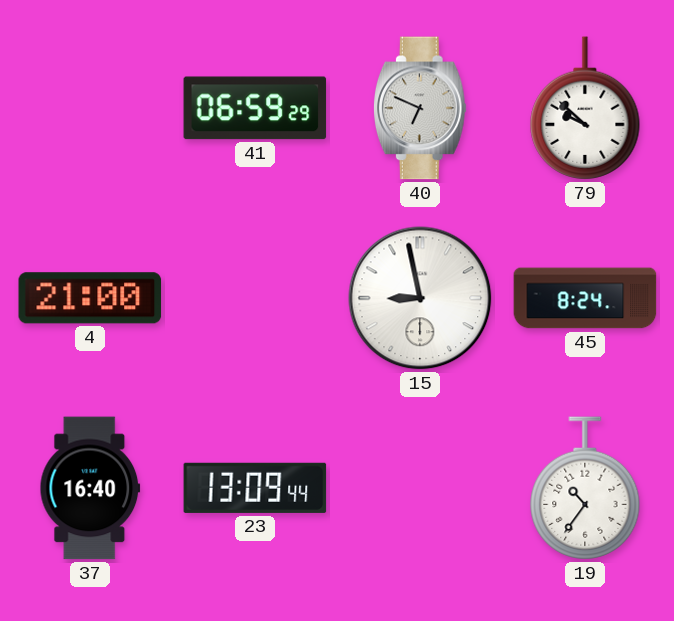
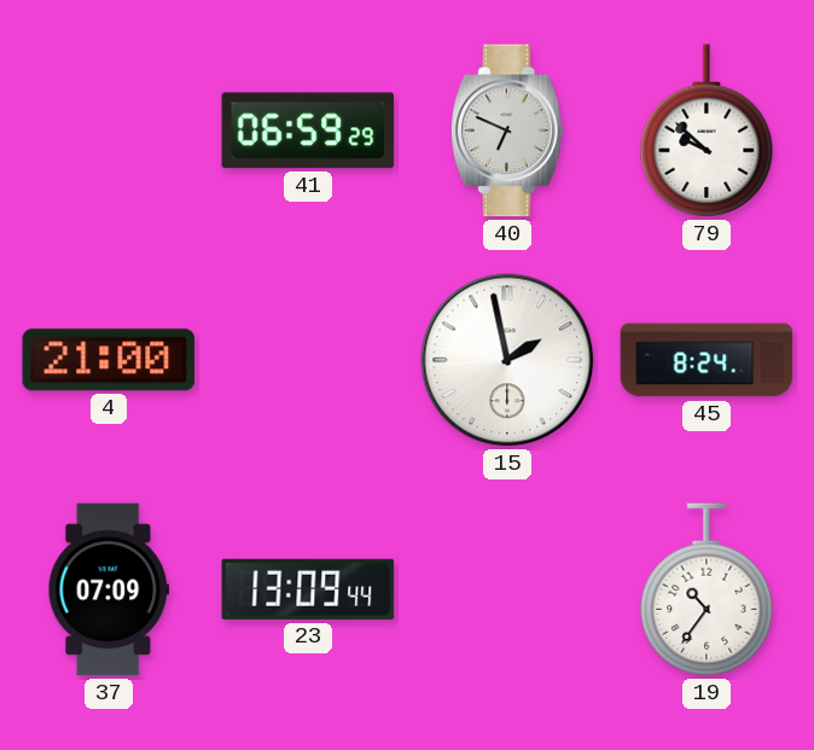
15: 8:58 -> 1:58
37: 16:40 -> 07:09
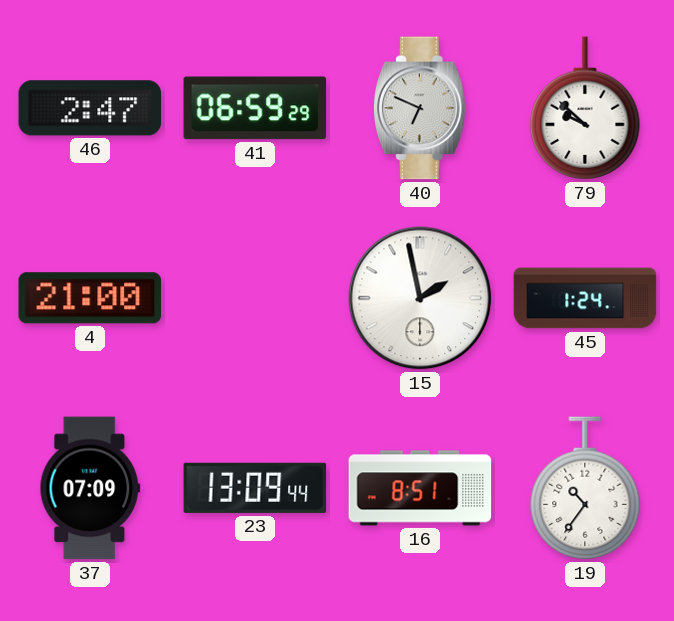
46: none -> 2:47
45: 8:24 -> 1:24
16: none -> 8:51
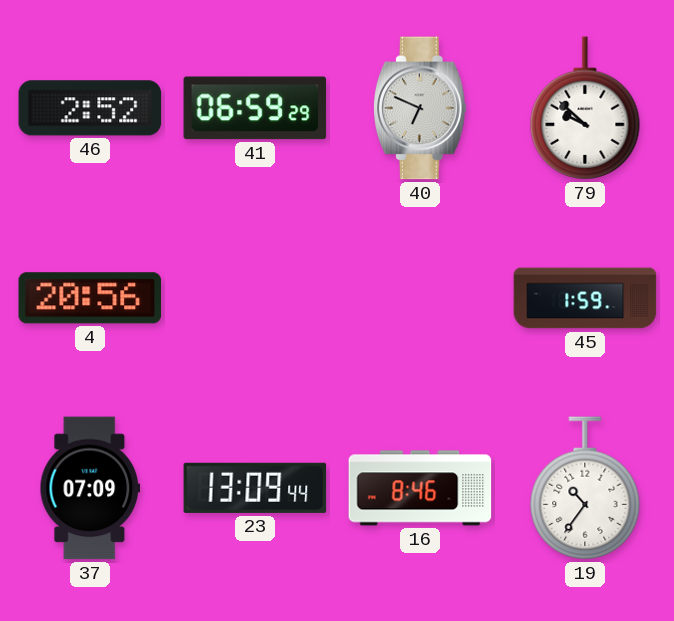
46: 2:47 -> 2:52
4: 21:00 -> 20:56
15: 1:58 -> none
45: 1:24 -> 1:59
16: 8:51 -> 8:46
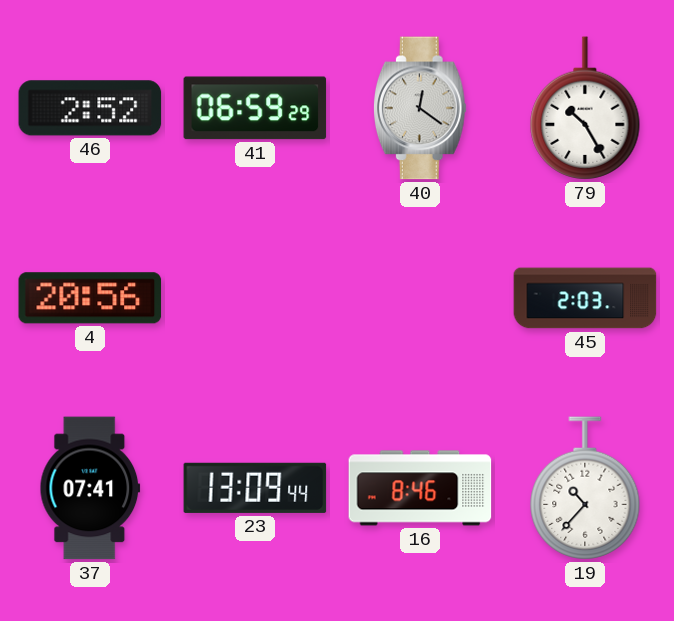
40: 6:49 -> 12:21
79: 9:52 -> 10:25
45: 1:59 -> 2:03
37: 07:09 -> 07:41
19: 10:36 -> 10:37
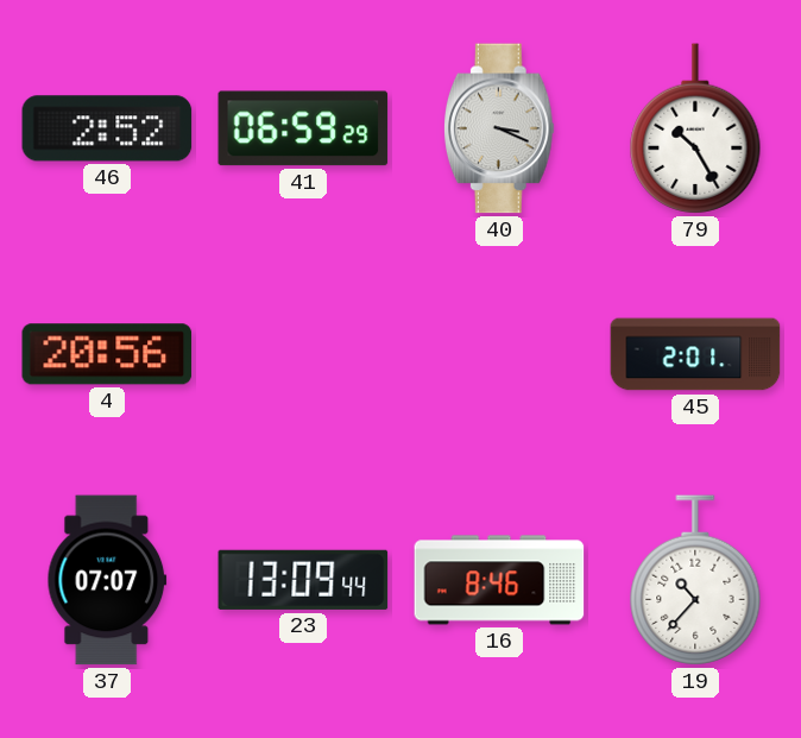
40: 12:21 -> 3:19
45: 2:03 -> 2:01
37: 07:41 -> 07:07
